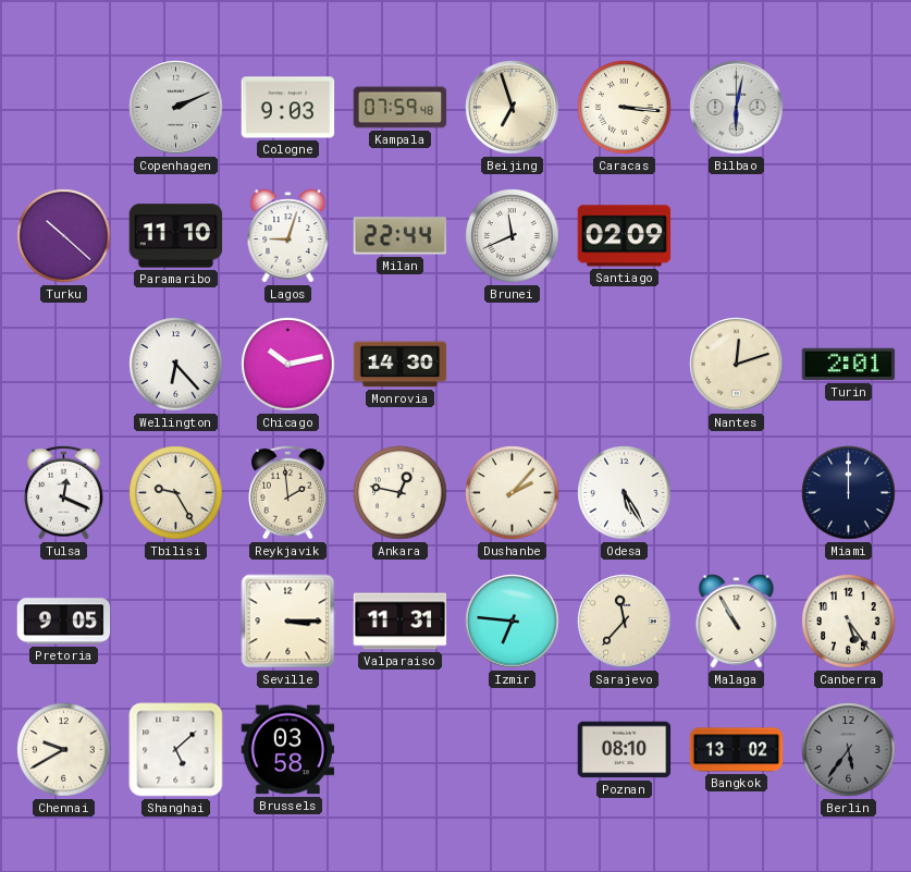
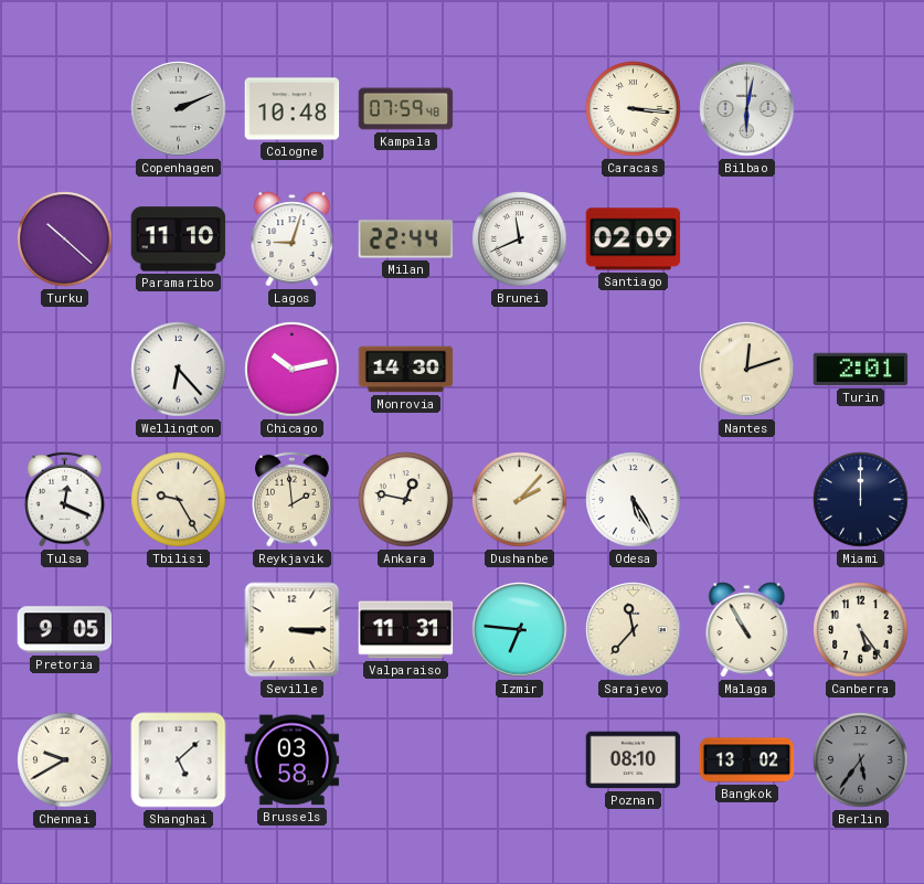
Cologne: 9:03 -> 10:48
Beijing: 6:57 -> none
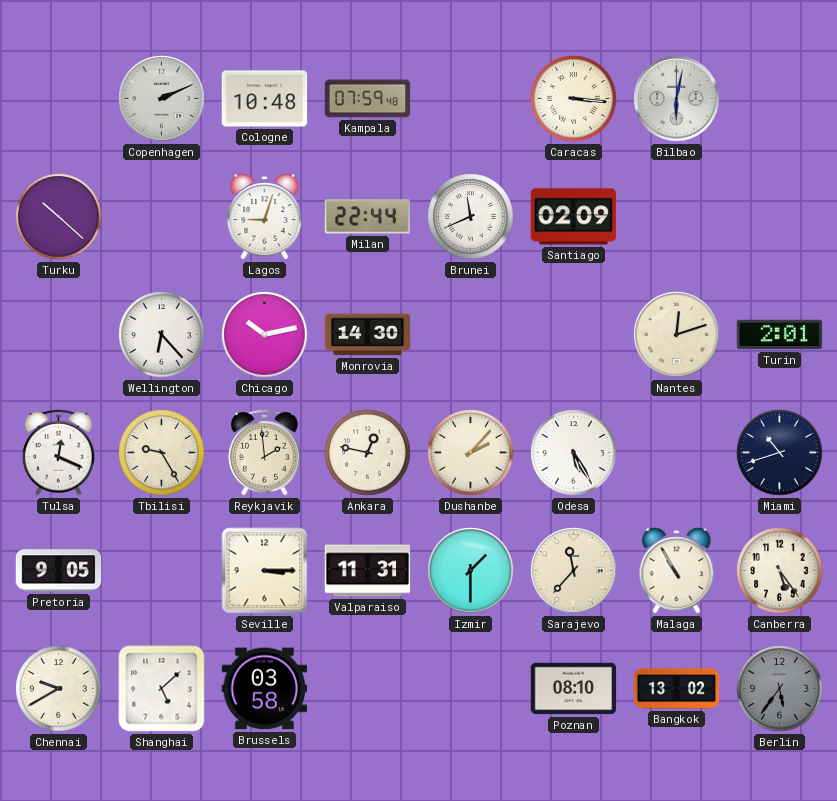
Paramaribo: 11:10 -> none
Miami: 12:00 -> 10:42
Izmir: 6:46 -> 1:30
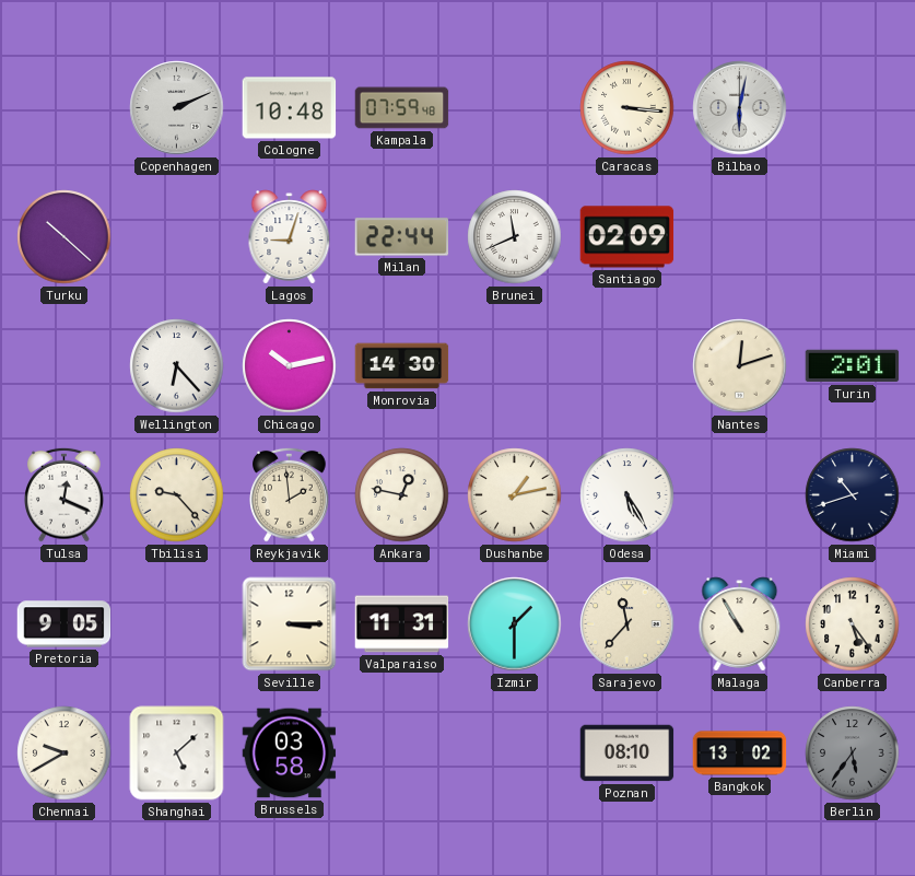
Tbilisi: 9:25 -> 9:23
Dushanbe: 2:07 -> 1:13
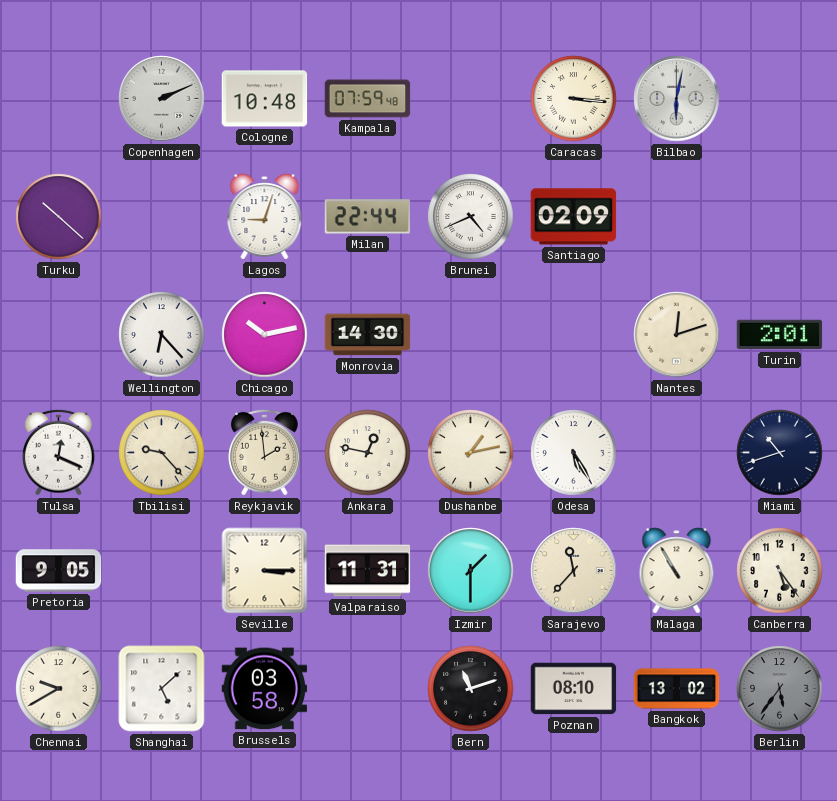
Brunei: 11:41 -> 4:41
Bern: none -> 11:12
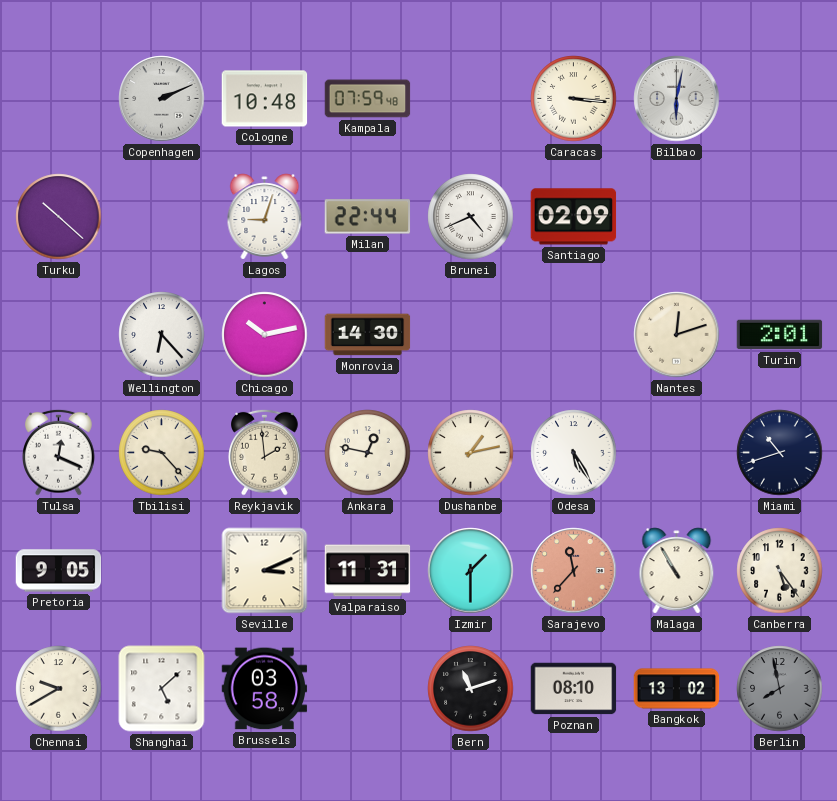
Seville: 3:15 -> 3:11
Sarajevo dial: cream -> salmon
Berlin: 5:36 -> 7:58
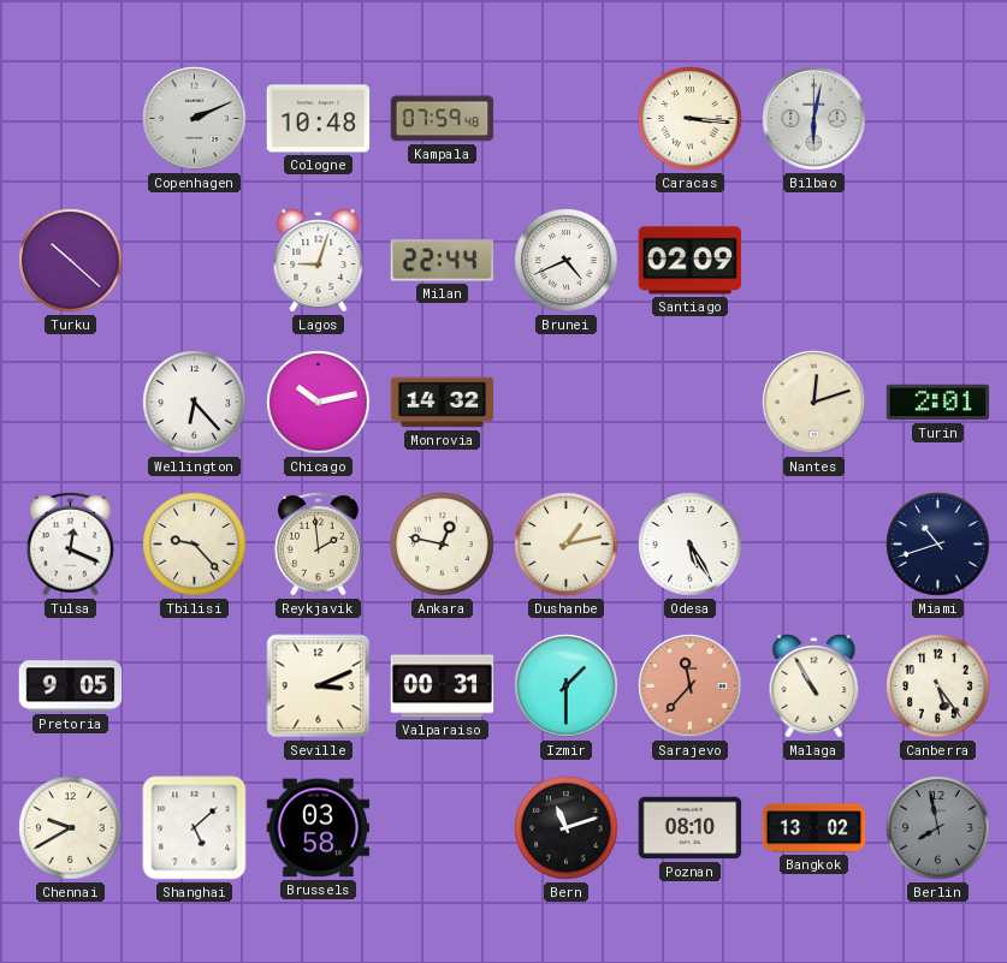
Monrovia: 14:30 -> 14:32
Valparaiso: 11:31 -> 00:31
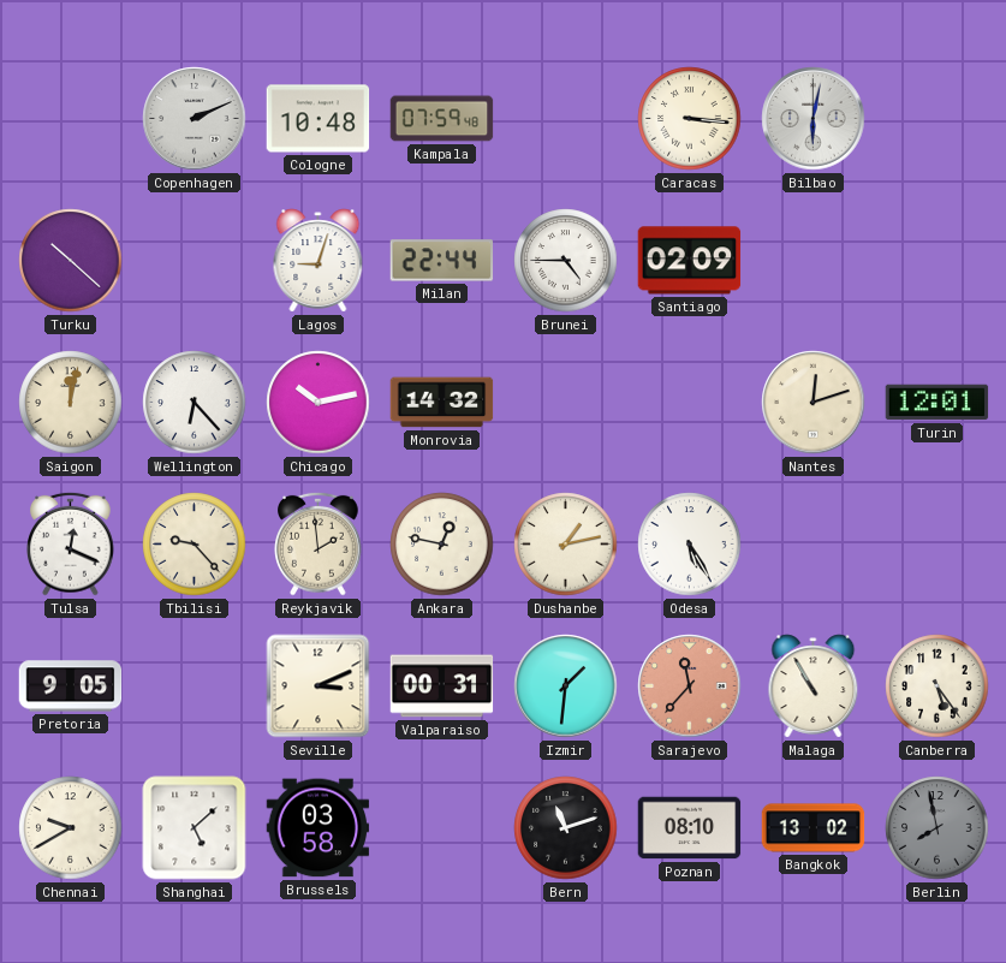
Brunei: 4:41 -> 4:45
Saigon: none -> 12:02
Turin: 2:01 -> 12:01
Miami: 10:42 -> none
Izmir: 1:30 -> 1:31
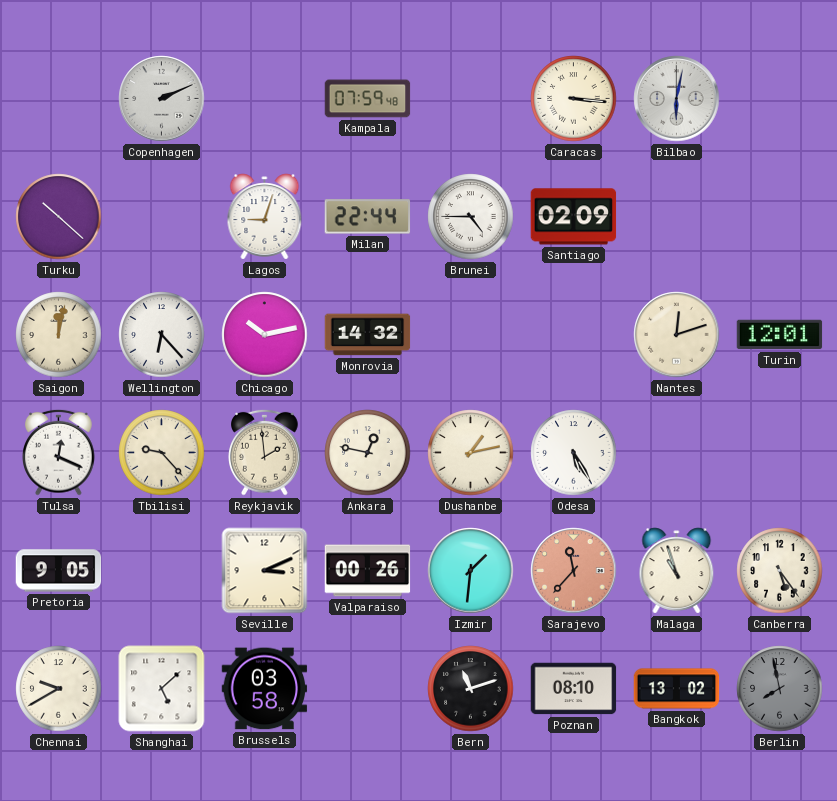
Cologne: 10:48 -> none
Valparaiso: 00:31 -> 00:26
Malaga: 10:55 -> 10:57
